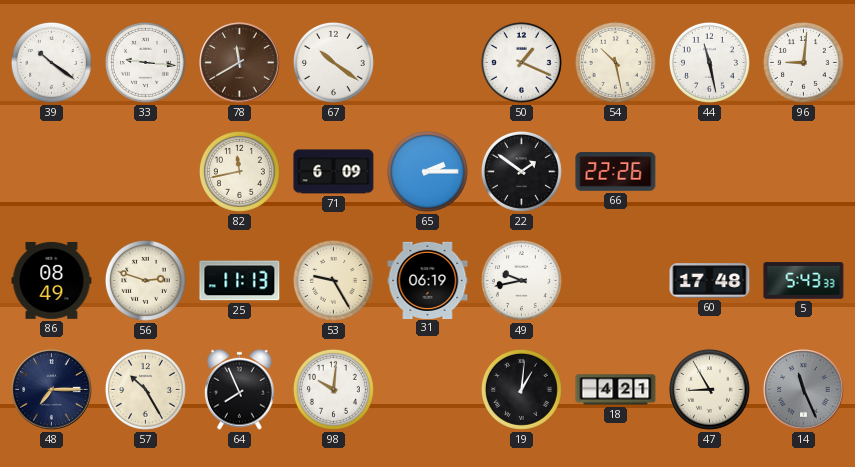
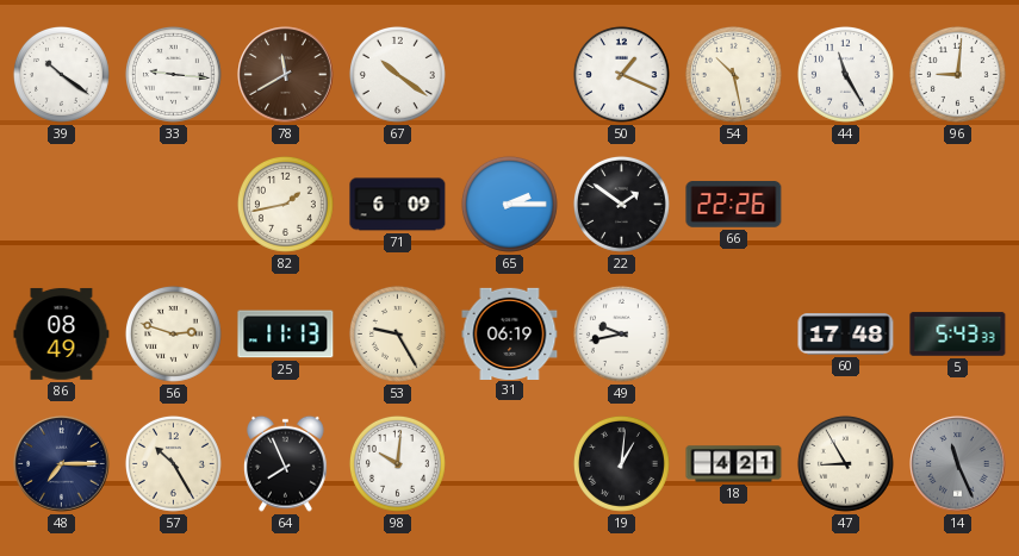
44: 11:28 -> 11:25
82: 11:43 -> 1:43
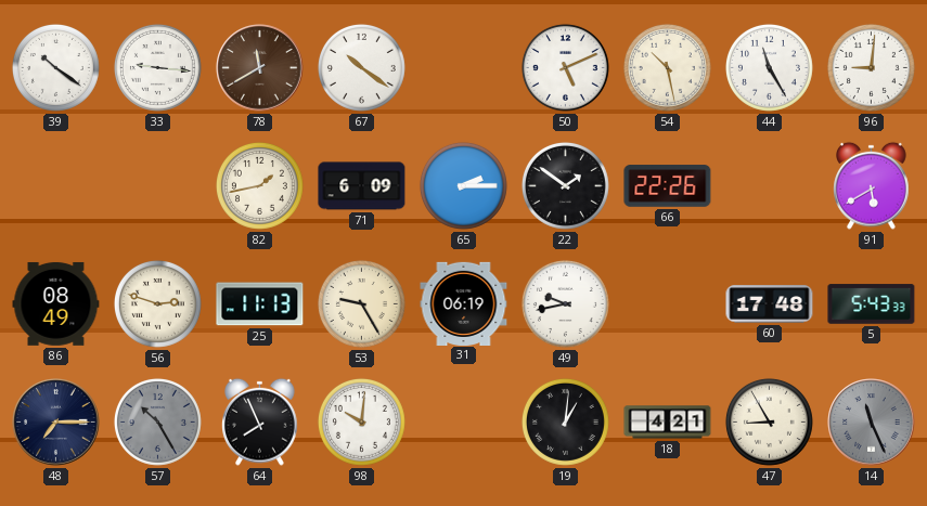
50: 1:19 -> 5:11
91: none -> 5:40
57 dial: cream -> grey
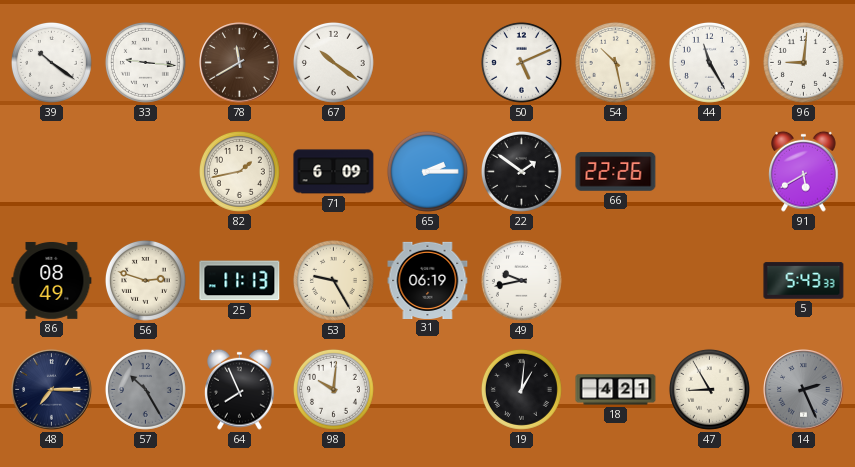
60: 17:48 -> none
14: 11:26 -> 2:26
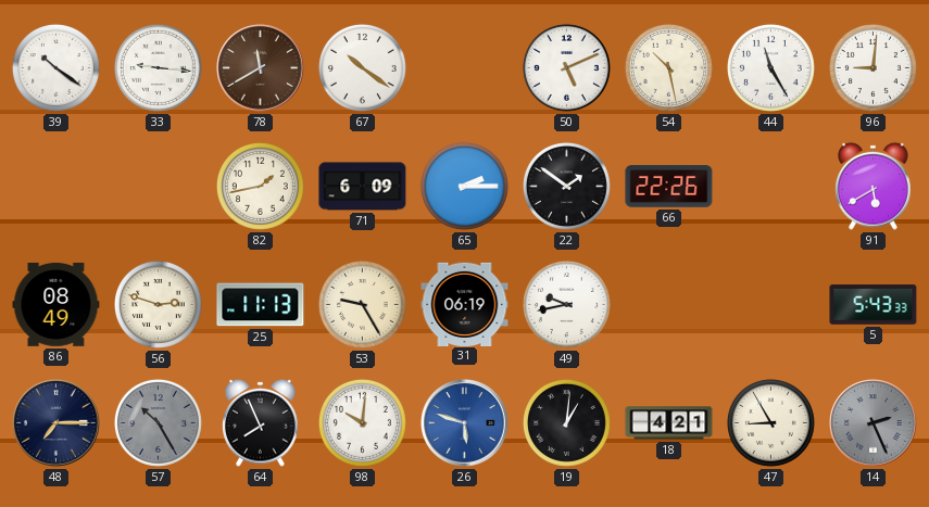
26: none -> 5:48
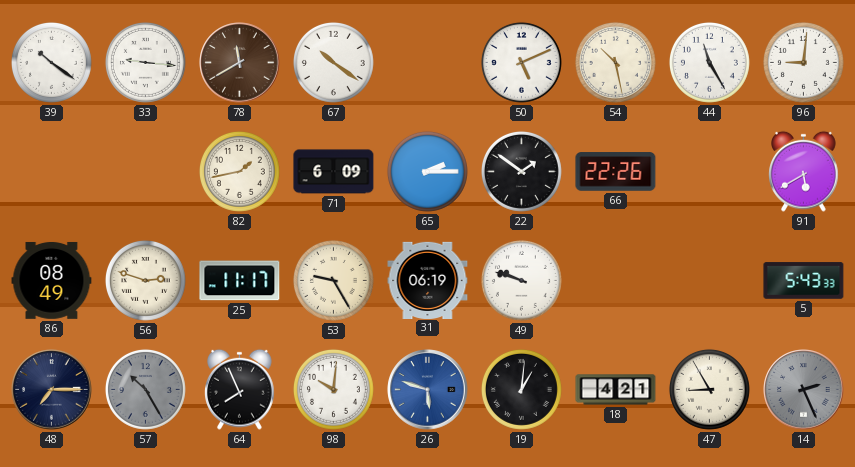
25: 11:13 -> 11:17
49: 9:43 -> 9:48
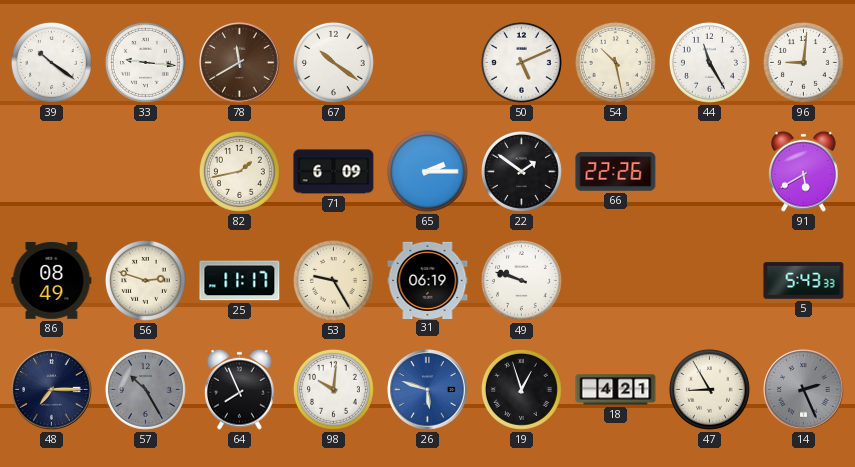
19: 1:01 -> 12:57
